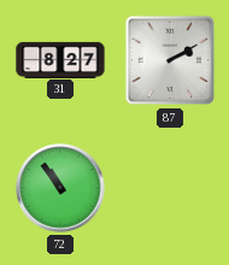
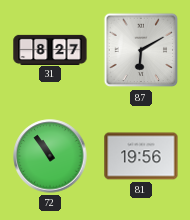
87: 2:10 -> 6:10
81: none -> 19:56
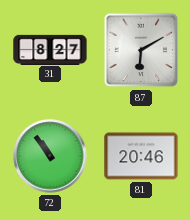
81: 19:56 -> 20:46
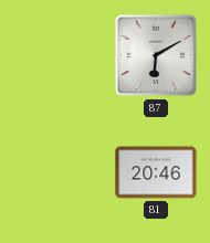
31: 8:27 -> none
72: 10:54 -> none
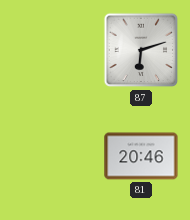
87: 6:10 -> 6:12
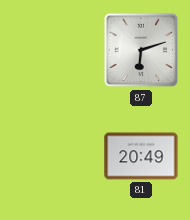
81: 20:46 -> 20:49
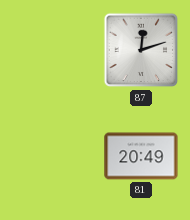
87: 6:12 -> 12:12
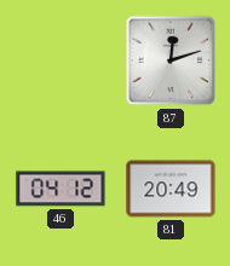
46: none -> 04:12
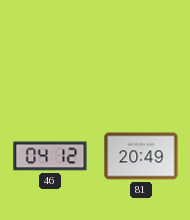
87: 12:12 -> none
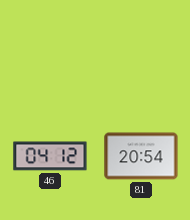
81: 20:49 -> 20:54
